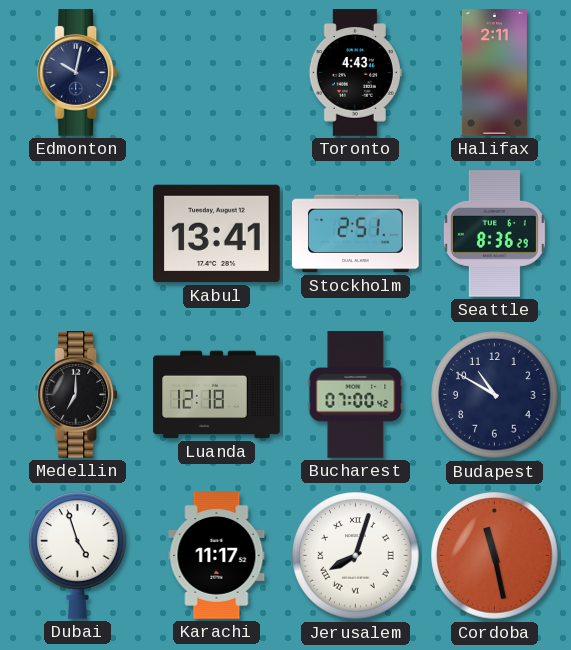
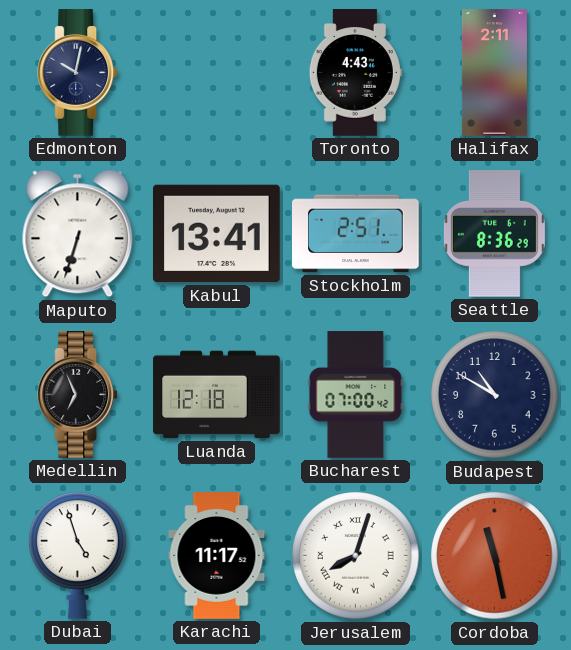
Maputo: none -> 6:33
Medellin: 7:00 -> 6:56
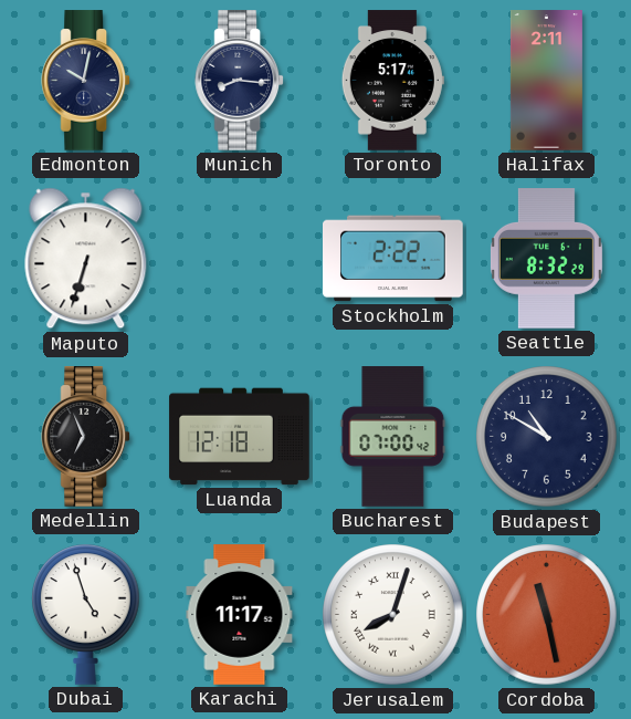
Munich: none -> 8:16
Toronto: 4:43 -> 5:17
Kabul: 13:41 -> none
Stockholm: 2:51 -> 2:22
Seattle: 8:36 -> 8:32
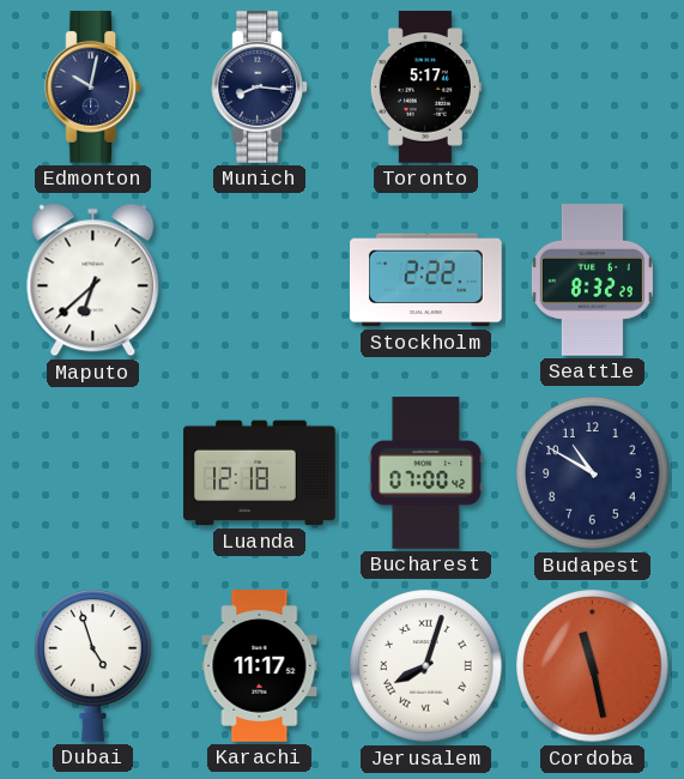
Halifax: 2:11 -> none
Maputo: 6:33 -> 6:38
Medellin: 6:56 -> none
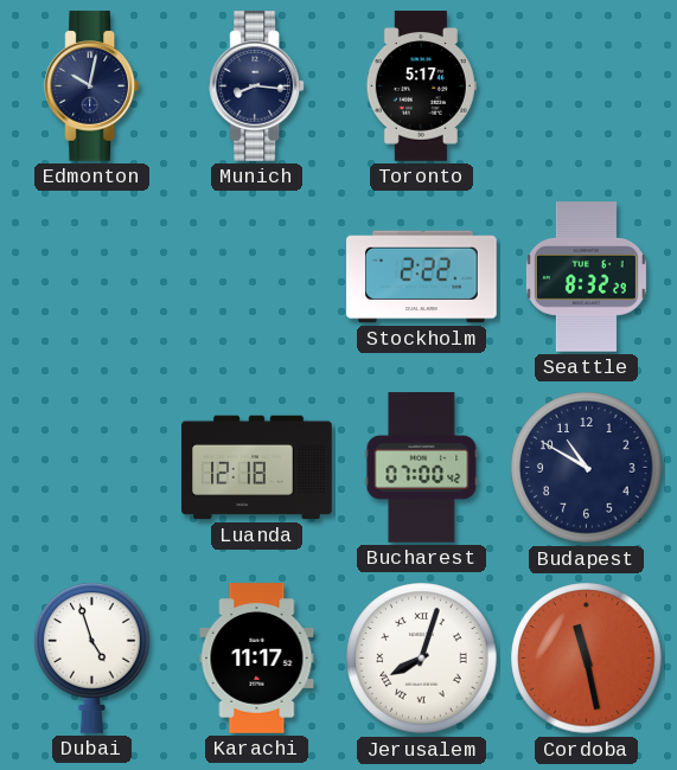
Maputo: 6:38 -> none
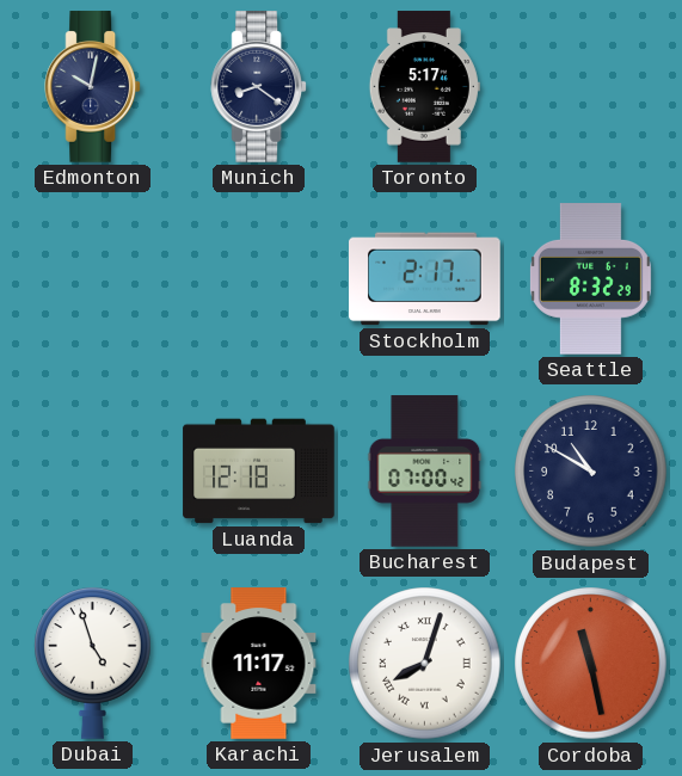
Munich: 8:16 -> 8:21
Stockholm: 2:22 -> 2:17
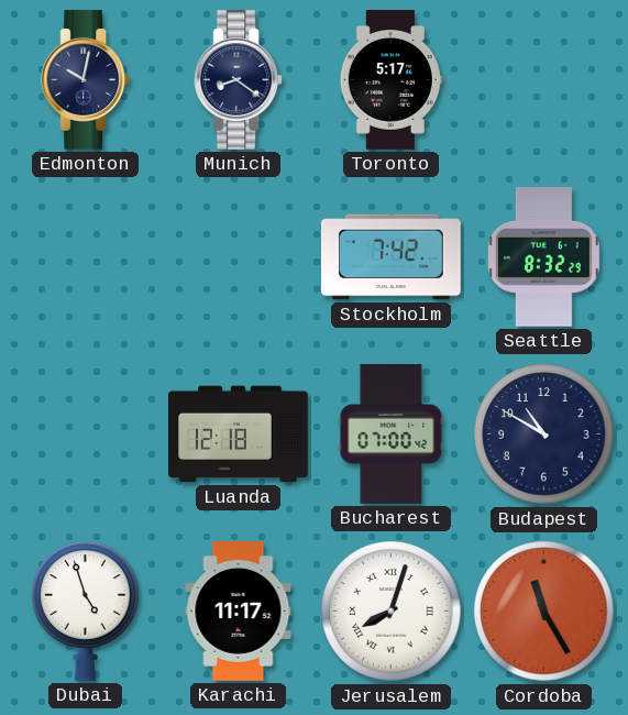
Stockholm: 2:17 -> 7:42
Cordoba: 11:28 -> 11:25
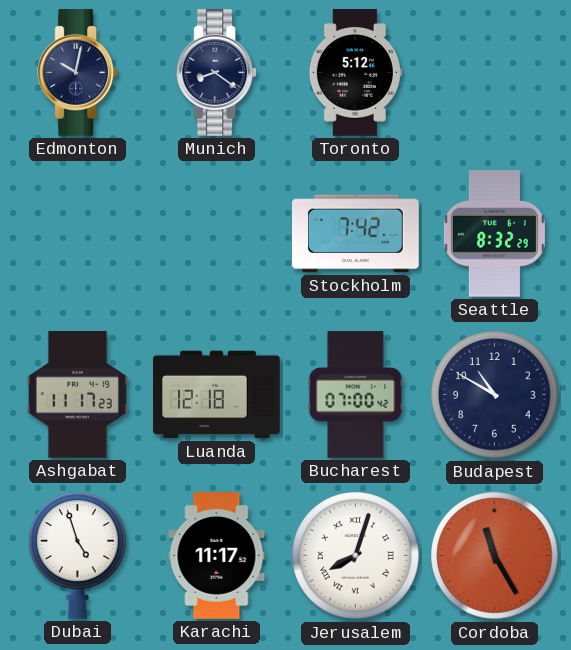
Toronto: 5:17 -> 5:12
Ashgabat: none -> 11:17
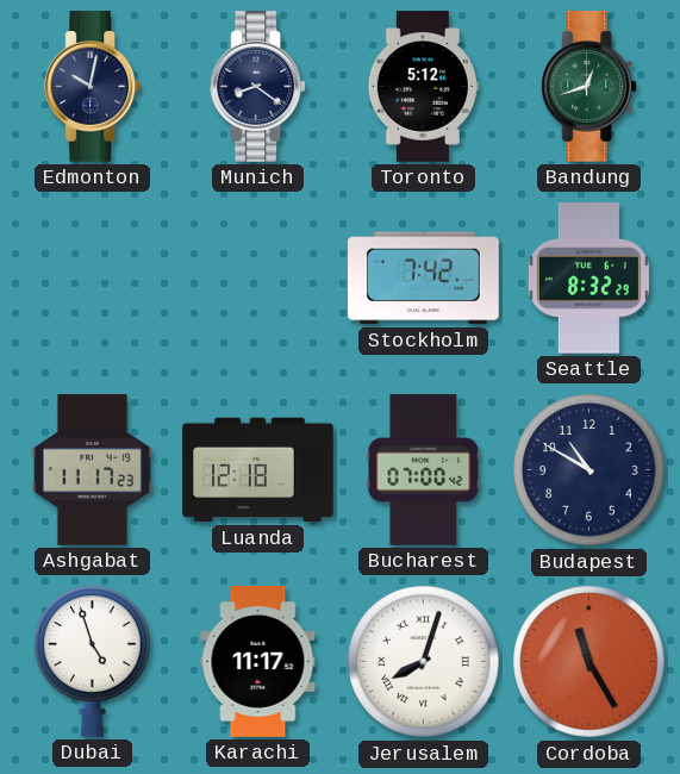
Bandung: none -> 12:42
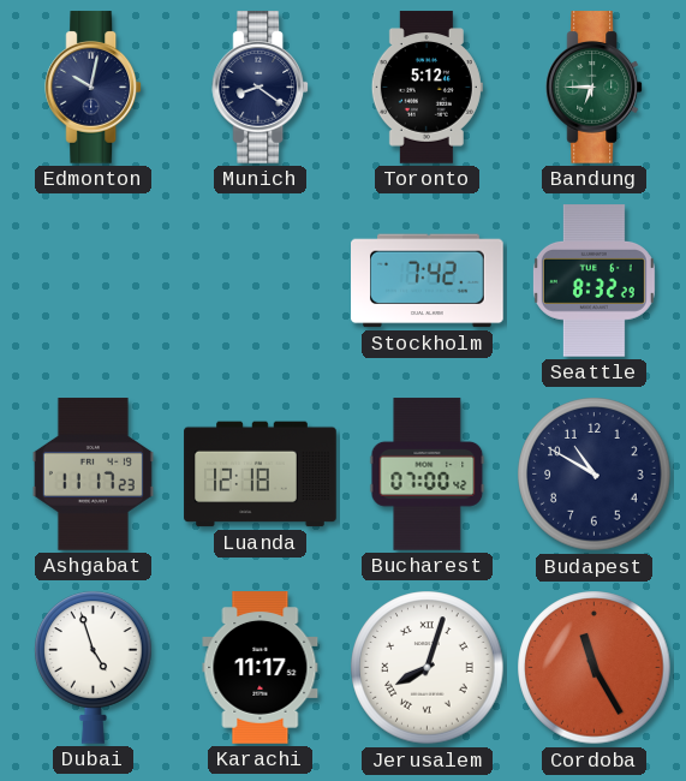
Bandung: 12:42 -> 6:45
